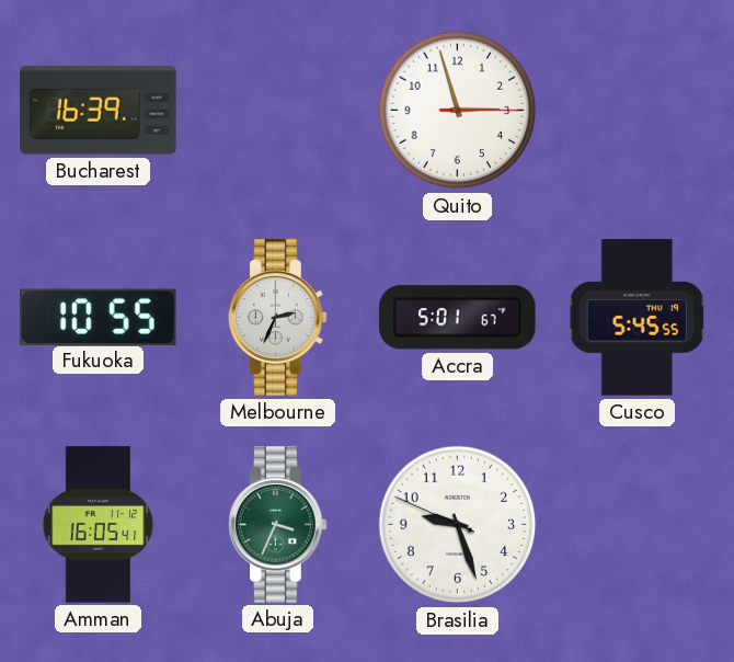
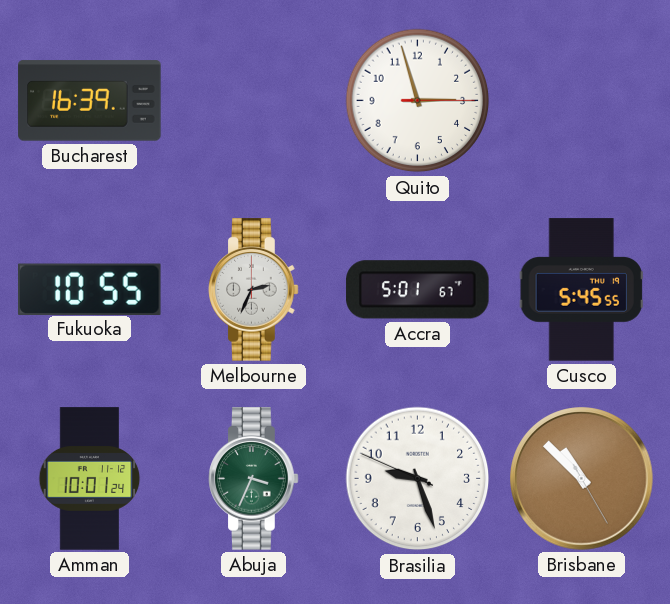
Amman: 16:05 -> 10:01
Brisbane: none -> 10:52
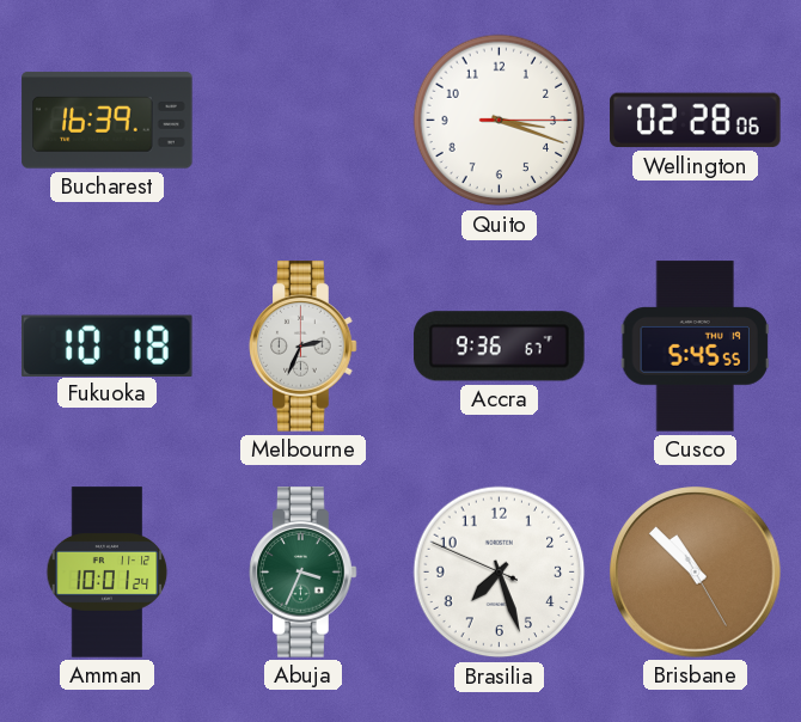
Quito: 2:57 -> 3:18
Wellington: none -> 02:28
Fukuoka: 10:55 -> 10:18
Accra: 5:01 -> 9:36
Brasilia: 9:26 -> 7:26
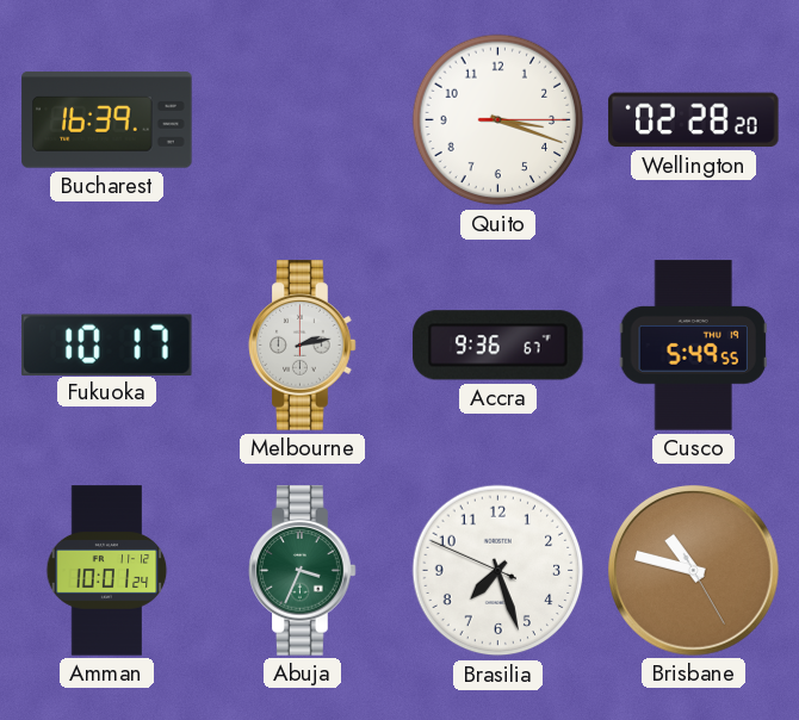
Wellington: 02:28:06 -> 02:28:20
Fukuoka: 10:18 -> 10:17
Melbourne: 2:34 -> 2:13
Cusco: 5:45 -> 5:49
Brisbane: 10:52 -> 10:47
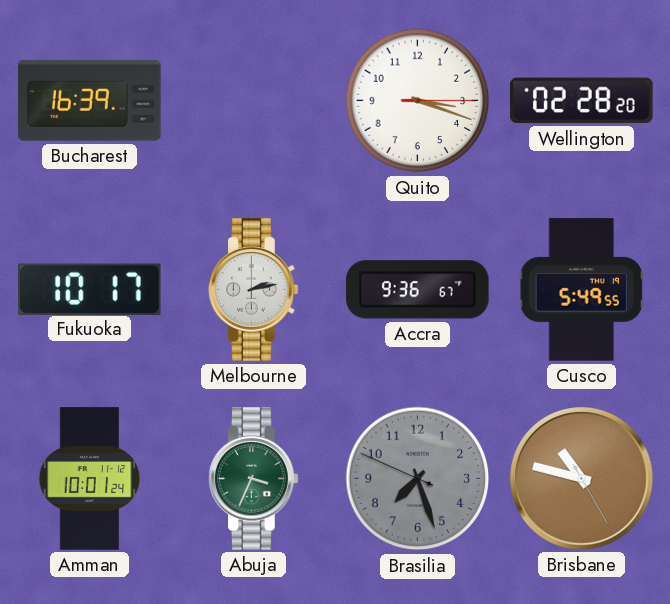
Brasilia dial: white -> grey
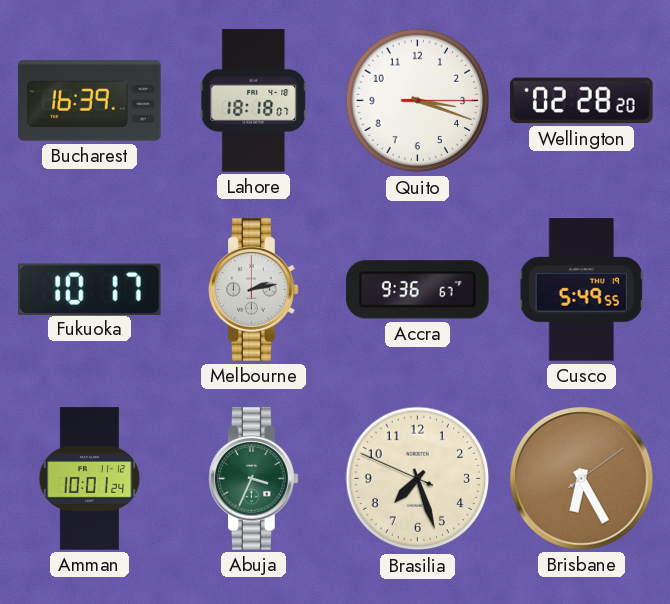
Lahore: none -> 18:18
Brasilia dial: grey -> cream
Brisbane: 10:47 -> 6:25
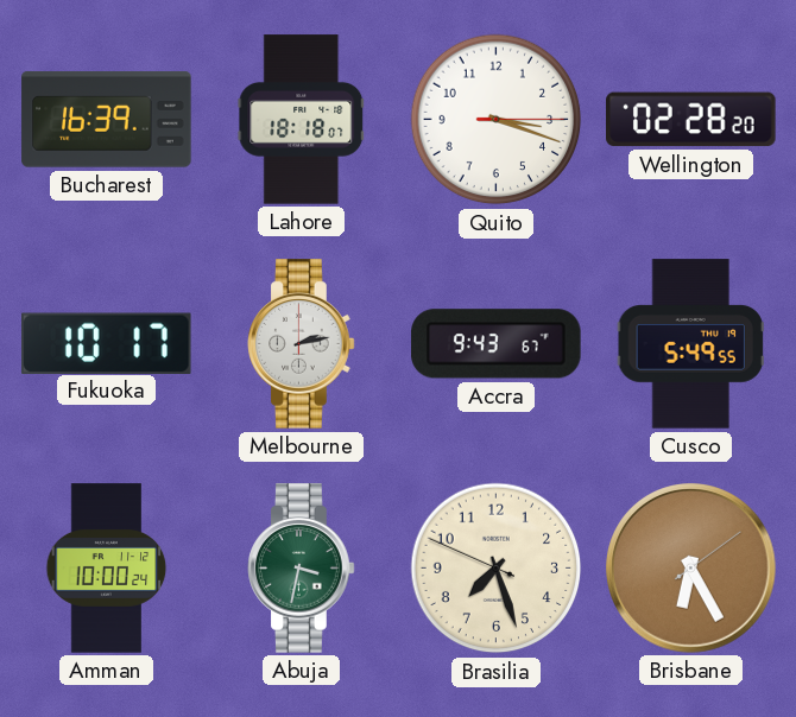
Accra: 9:36 -> 9:43
Amman: 10:01 -> 10:00
Abuja: 3:34 -> 3:32
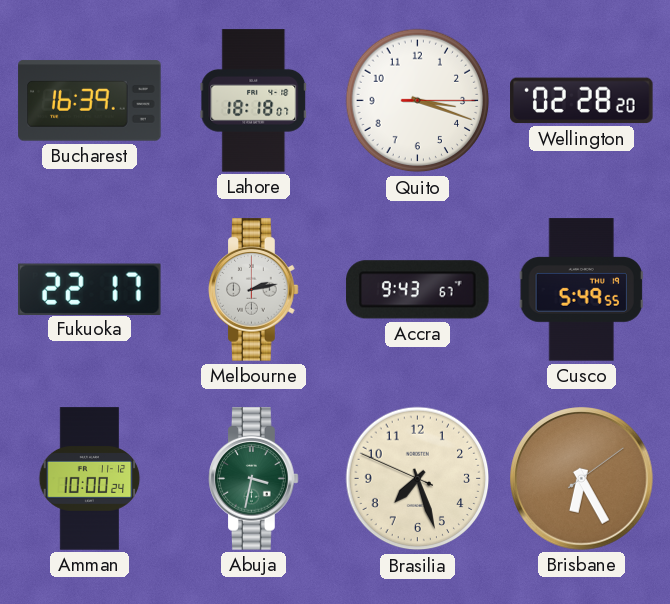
Fukuoka: 10:17 -> 22:17
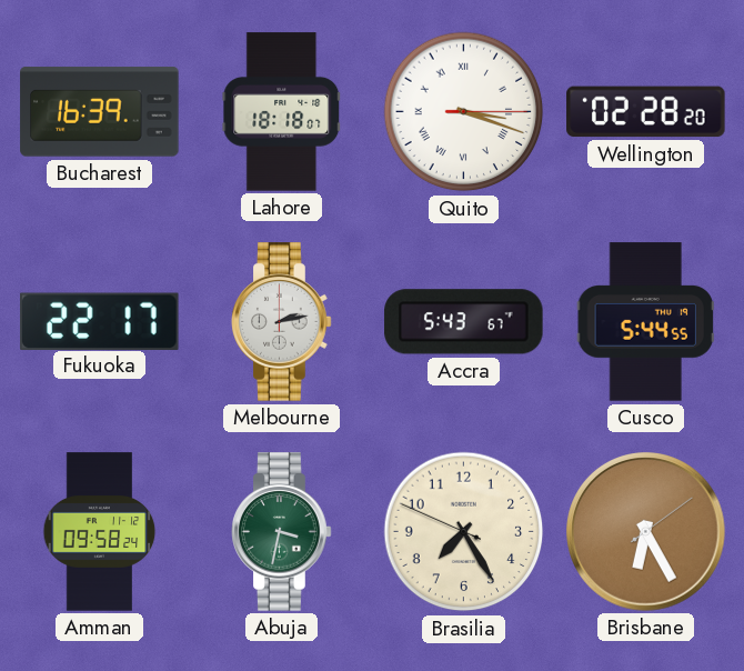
Quito numerals: Arabic -> Roman
Accra: 9:43 -> 5:43
Cusco: 5:49 -> 5:44
Amman: 10:00 -> 09:58
Brasilia: 7:26 -> 7:24
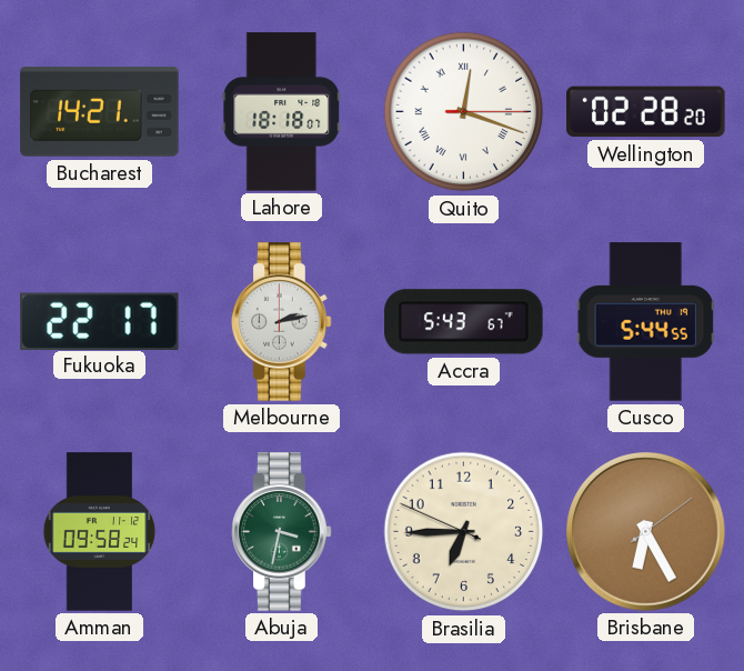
Bucharest: 16:39 -> 14:21
Quito: 3:18 -> 12:18
Brasilia: 7:24 -> 6:44
